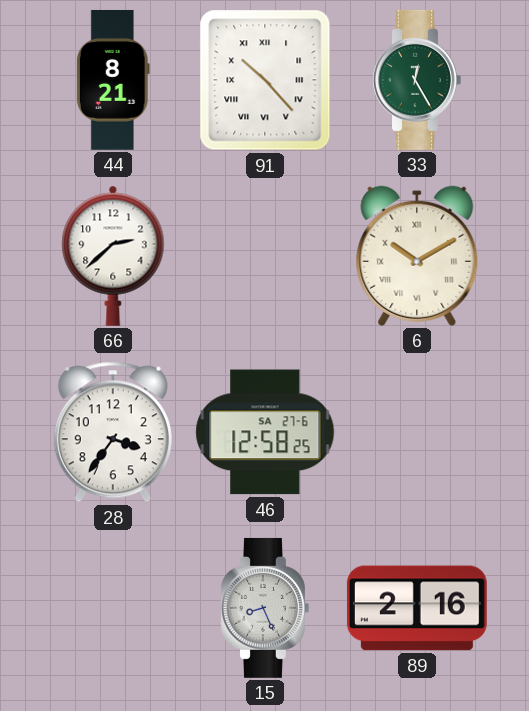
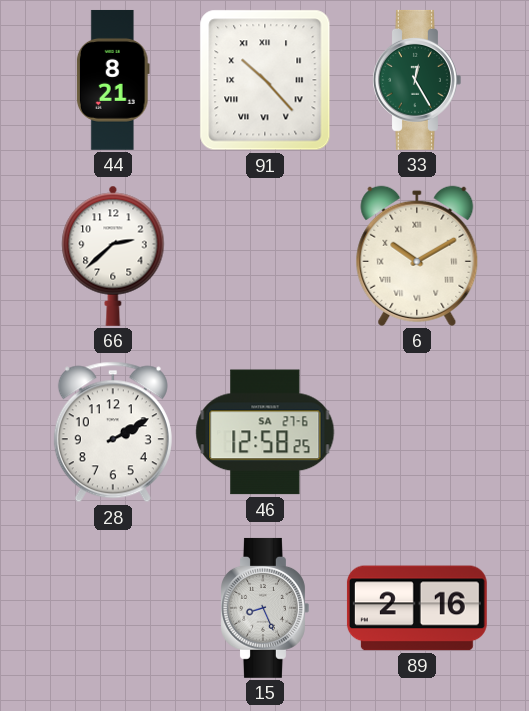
28: 3:36 -> 2:10
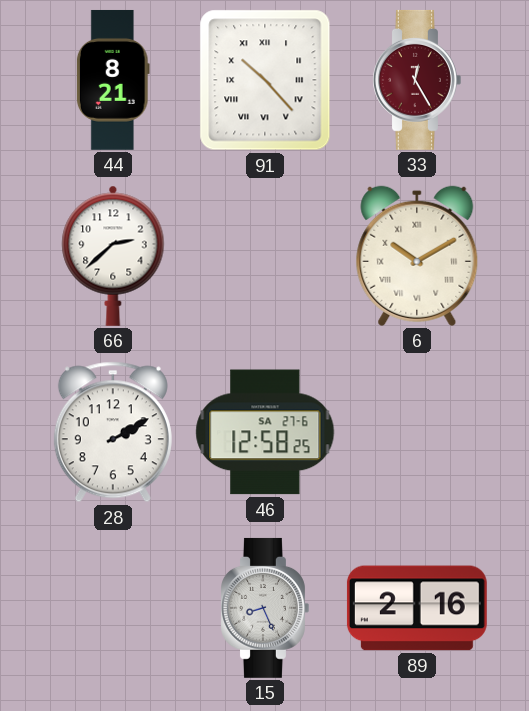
33 dial: green -> burgundy
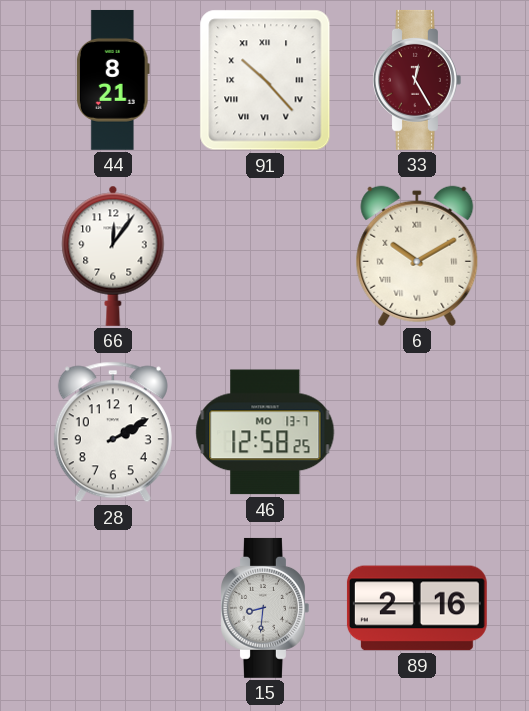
66: 2:38 -> 12:06
46 date: SA 27-6 -> MO 13-7
15: 8:26 -> 8:31
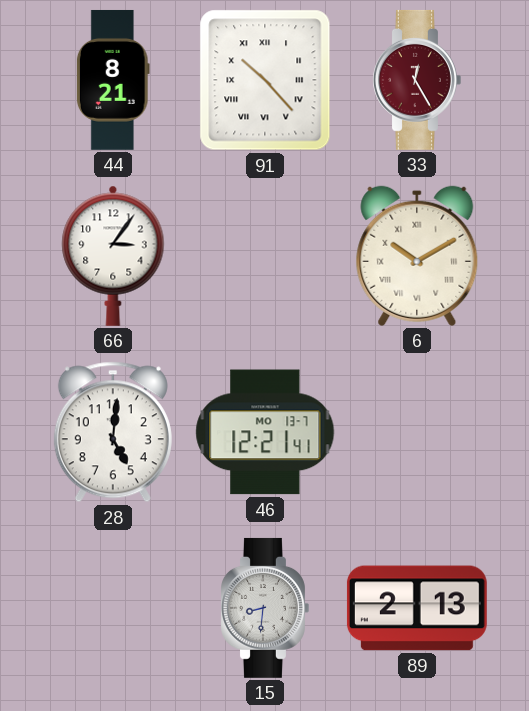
66: 12:06 -> 3:06
28: 2:10 -> 5:01
46: 12:58 -> 12:21
89: 2:16 -> 2:13
